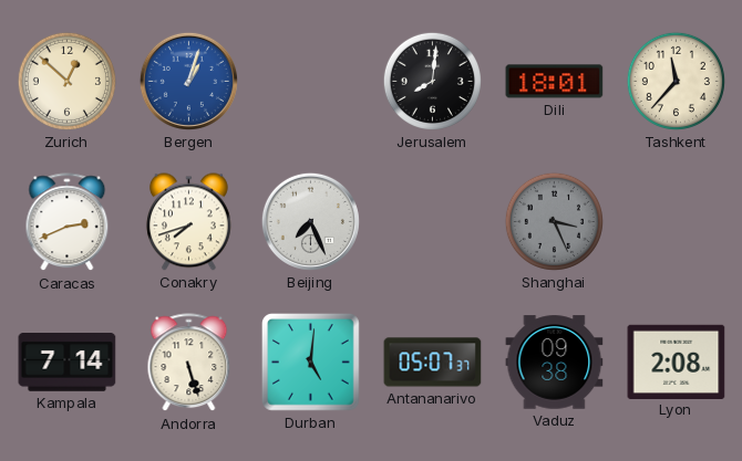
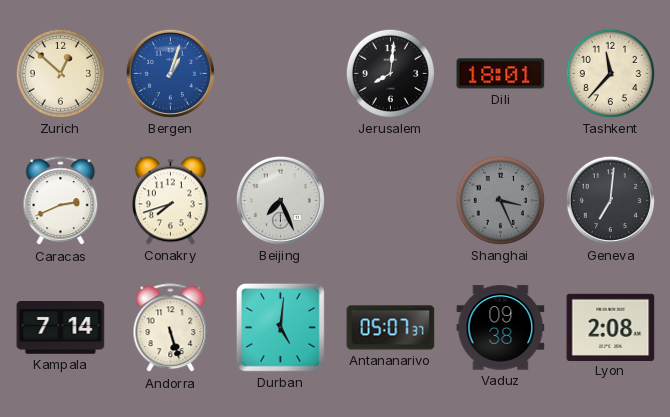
Geneva: none -> 7:01
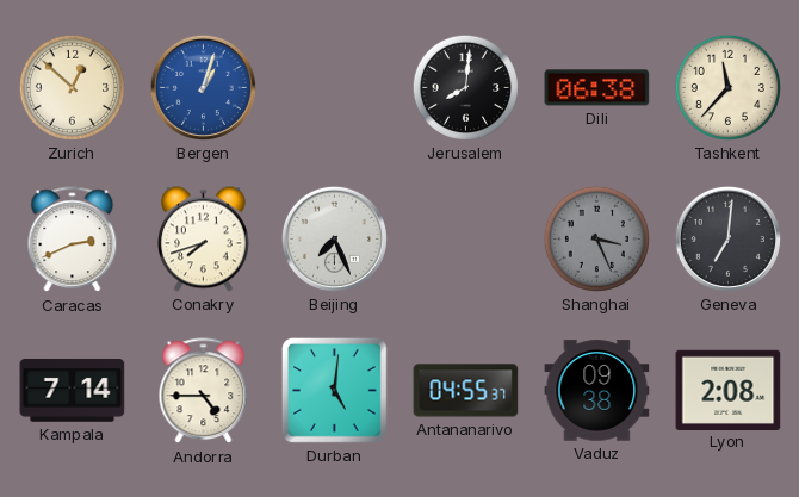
Dili: 18:01 -> 06:38
Andorra: 5:27 -> 4:45
Antananarivo: 05:07 -> 04:55
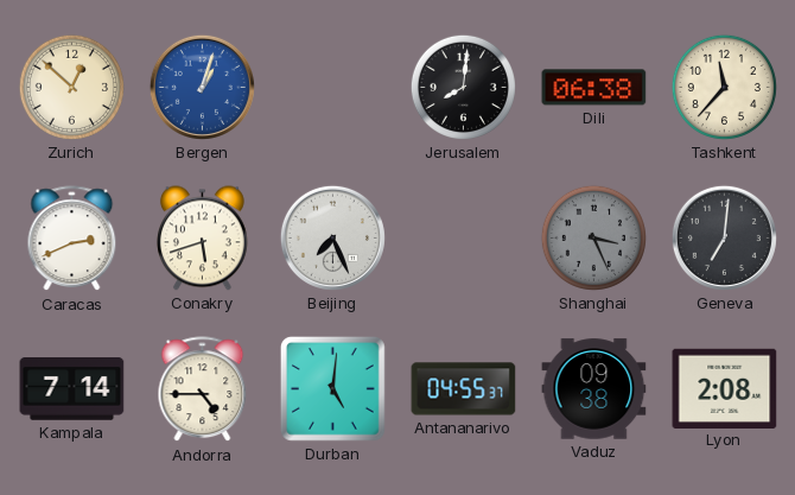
Conakry: 7:42 -> 5:42
